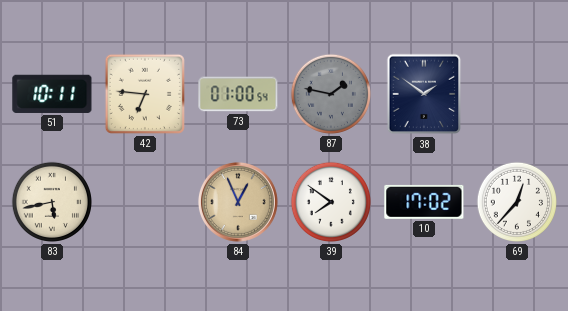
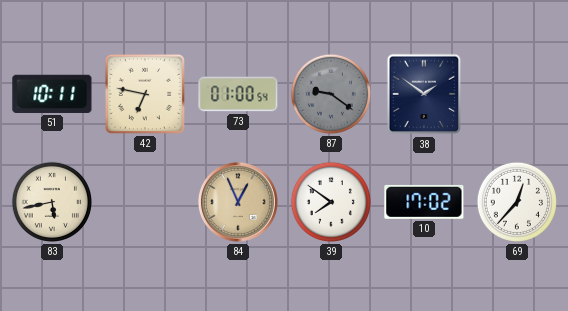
42: 6:46 -> 6:47
87: 1:47 -> 9:21
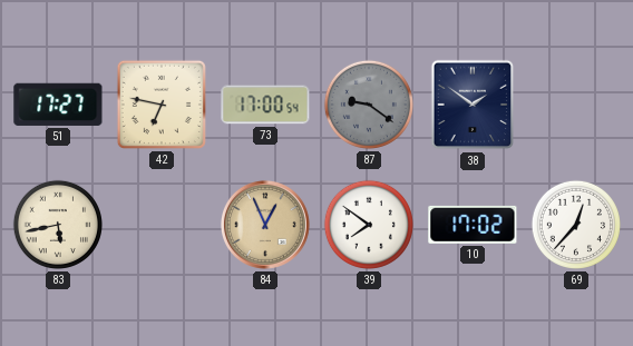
51: 10:11 -> 17:27
73: 01:00 -> 17:00
